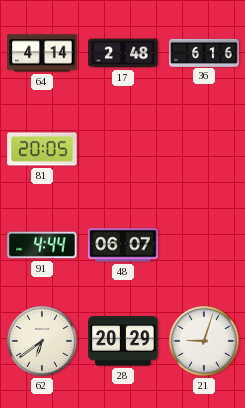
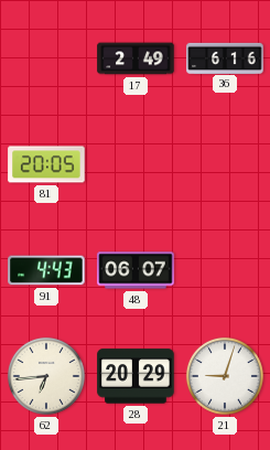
64: 4:14 -> none
17: 2:48 -> 2:49
91: 4:44 -> 4:43
62: 6:39 -> 6:44
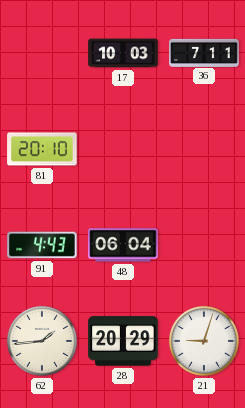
17: 2:49 -> 10:03
36: 6:16 -> 7:11
81: 20:05 -> 20:10
48: 06:07 -> 06:04
62: 6:44 -> 1:44
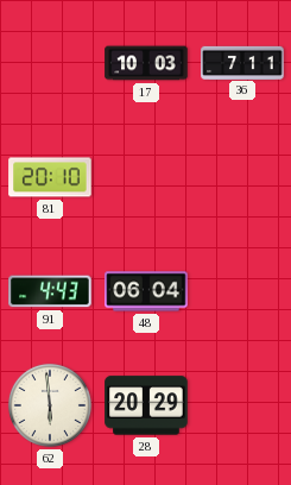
62: 1:44 -> 5:59
21: 9:03 -> none
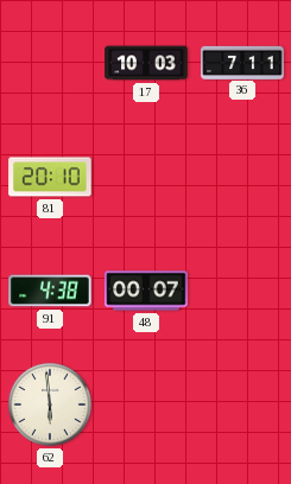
91: 4:43 -> 4:38
48: 06:04 -> 00:07
28: 20:29 -> none
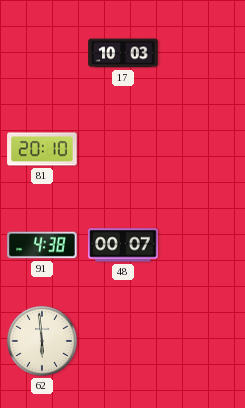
36: 7:11 -> none
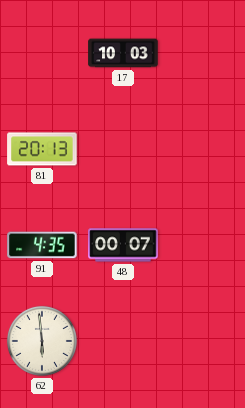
81: 20:10 -> 20:13
91: 4:38 -> 4:35
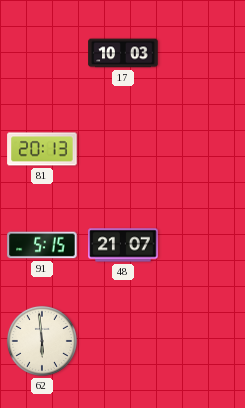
91: 4:35 -> 5:15
48: 00:07 -> 21:07
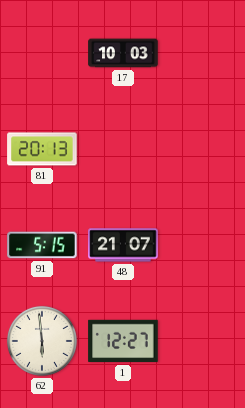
1: none -> 12:27
